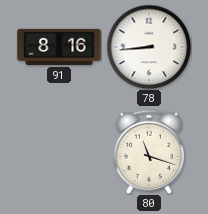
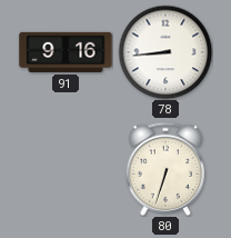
91: 8:16 -> 9:16
80: 11:18 -> 6:33
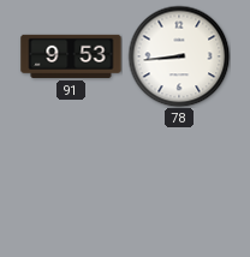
91: 9:16 -> 9:53
80: 6:33 -> none
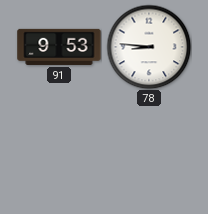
78: 8:44 -> 8:46
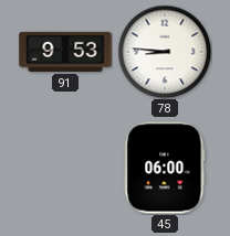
45: none -> 06:00
